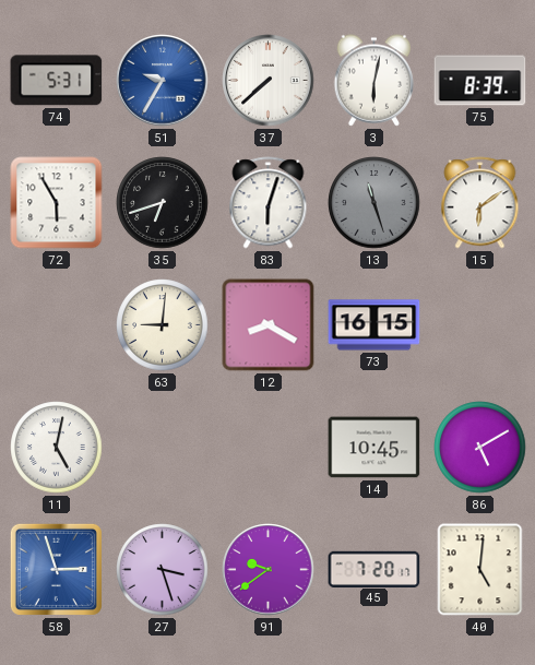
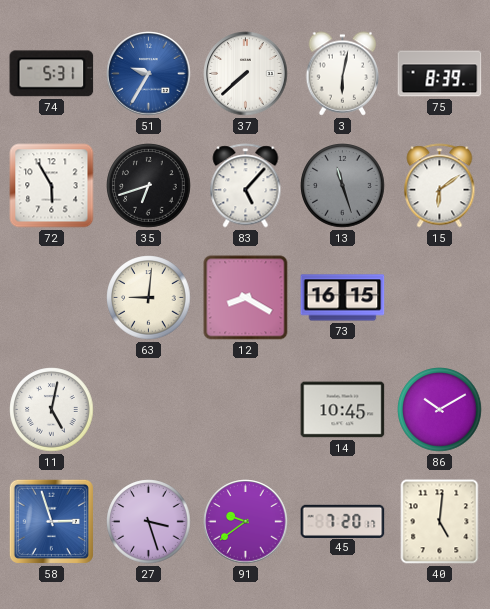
83: 6:03 -> 5:07
86: 5:10 -> 10:10
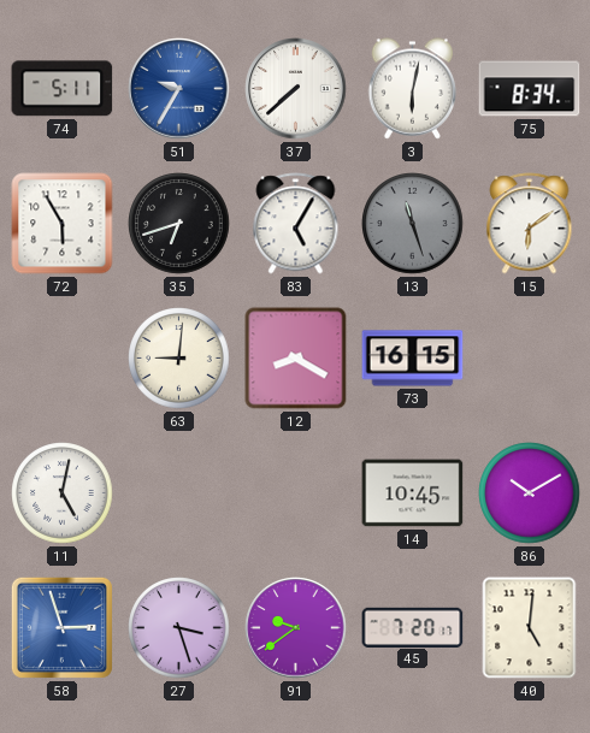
74: 5:31 -> 5:11
75: 8:39 -> 8:34
83: 5:07 -> 5:05
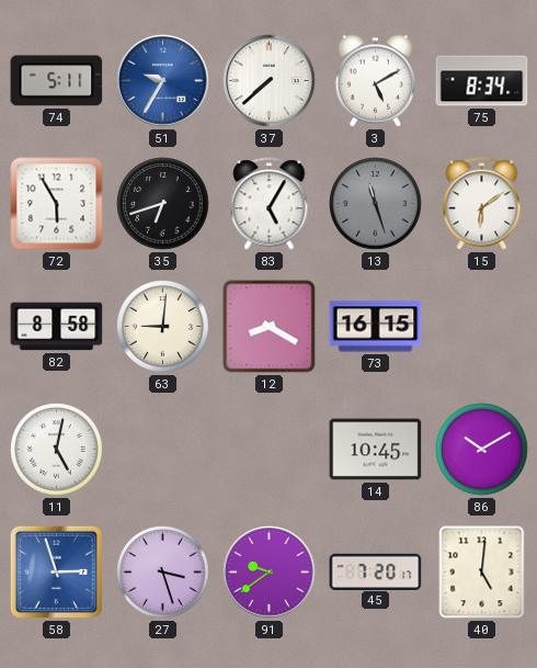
3: 6:02 -> 5:10
82: none -> 8:58
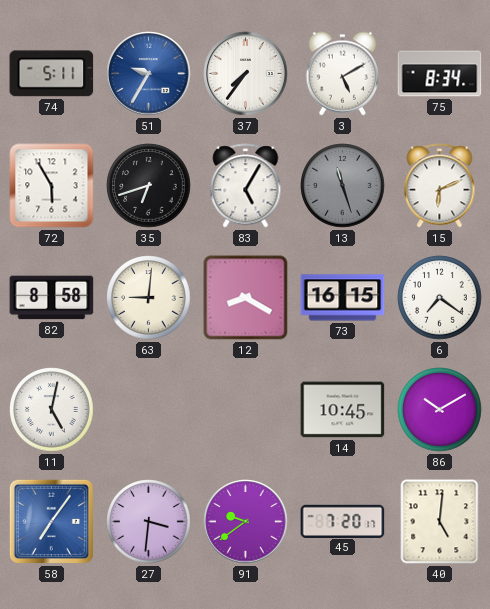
37: 7:38 -> 7:36
15: 6:09 -> 6:11
6: none -> 7:21
58: 2:57 -> 7:06
27: 3:27 -> 3:31
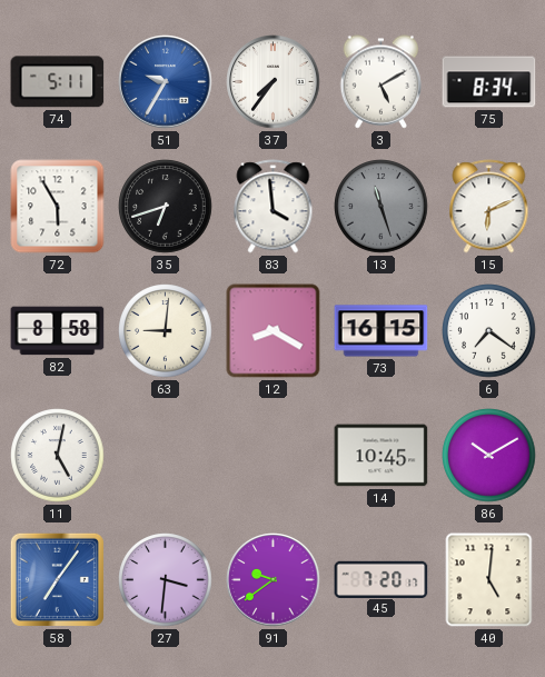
83: 5:05 -> 3:59
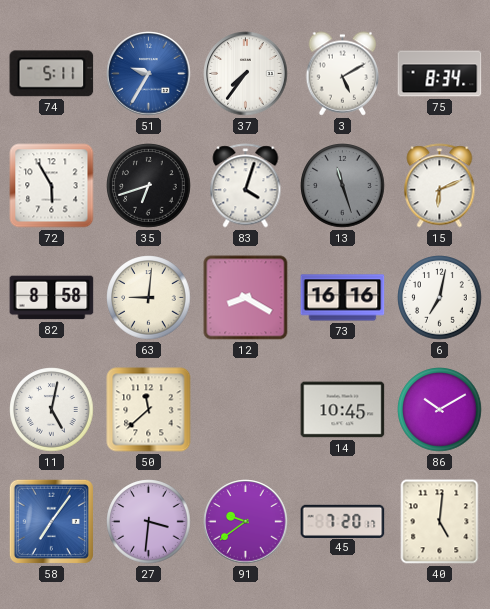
83: 3:59 -> 4:03
73: 16:15 -> 16:16
6: 7:21 -> 7:02
50: none -> 11:38
